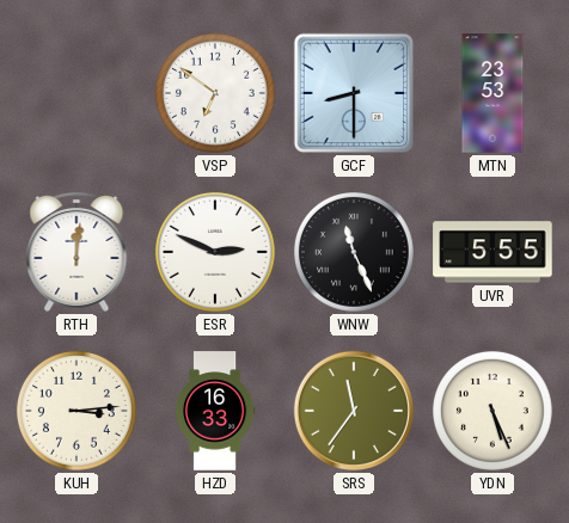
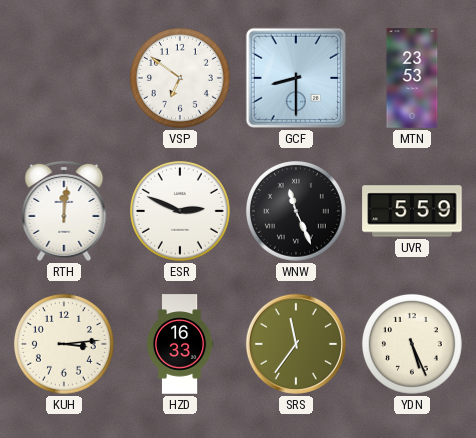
UVR: 5:55 -> 5:59
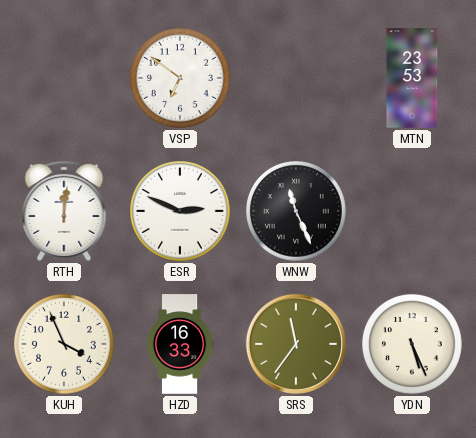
GCF: 8:30 -> none
UVR: 5:59 -> none
KUH: 3:14 -> 3:56
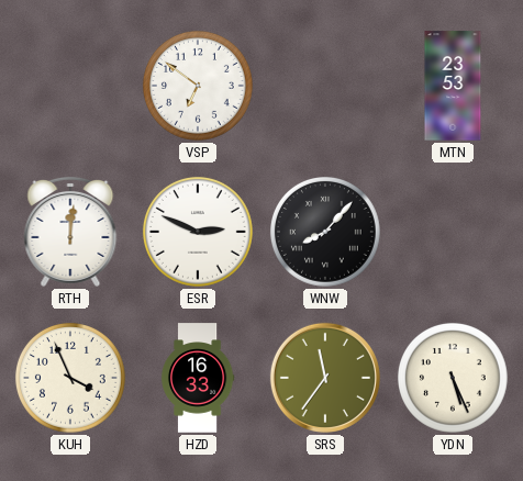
WNW: 11:26 -> 8:07
